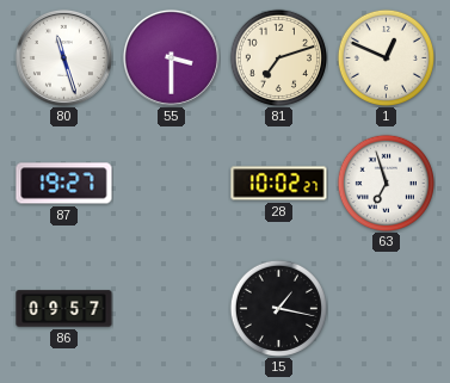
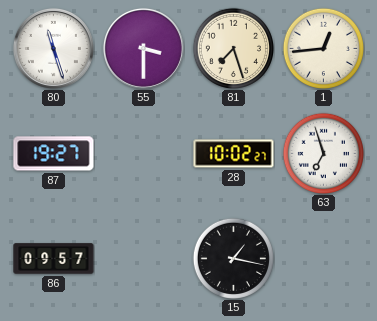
81: 7:12 -> 7:27
1: 12:49 -> 12:44
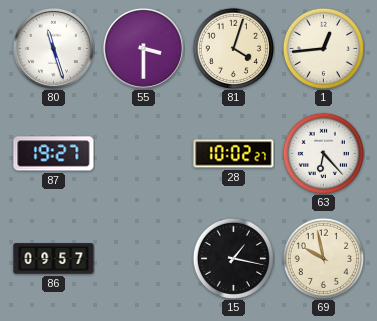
81: 7:27 -> 4:03
63: 6:57 -> 6:23
69: none -> 9:58
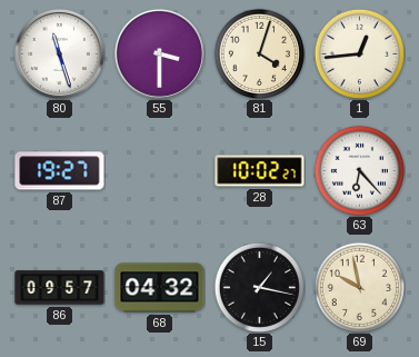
68: none -> 04:32
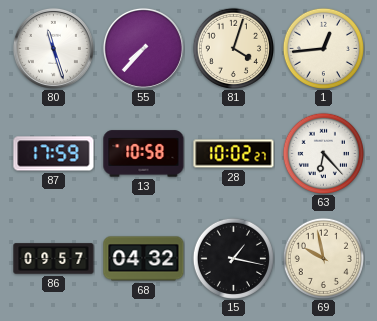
55: 3:30 -> 7:37
87: 19:27 -> 17:59
13: none -> 10:58
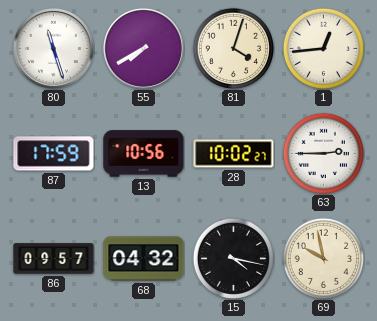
55: 7:37 -> 7:40
13: 10:58 -> 10:56
63: 6:23 -> 2:45
15: 1:17 -> 4:17
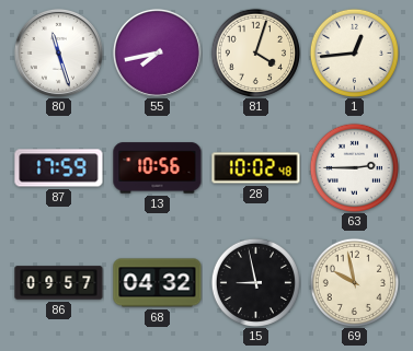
55: 7:40 -> 7:43
28: 10:02:27 -> 10:02:48
15: 4:17 -> 8:58
